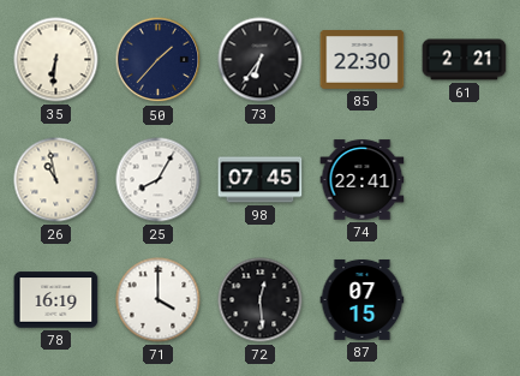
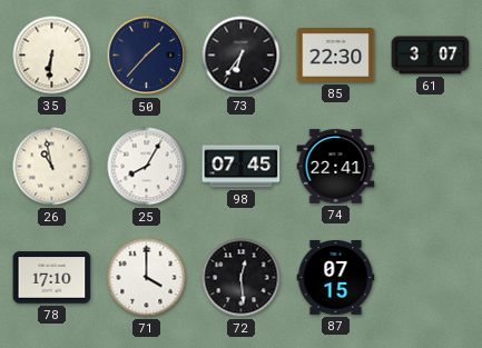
61: 2:21 -> 3:07
78: 16:19 -> 17:10
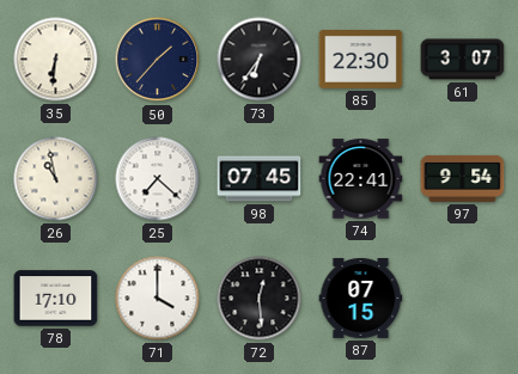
25: 8:05 -> 7:22
97: none -> 9:54
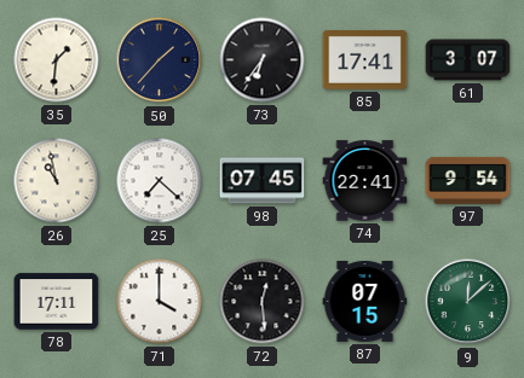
35: 6:31 -> 1:31
85: 22:30 -> 17:41
78: 17:10 -> 17:11
9: none -> 12:08
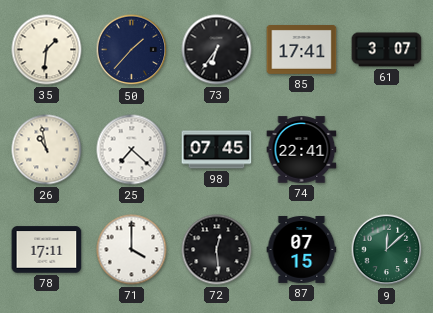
97: 9:54 -> none
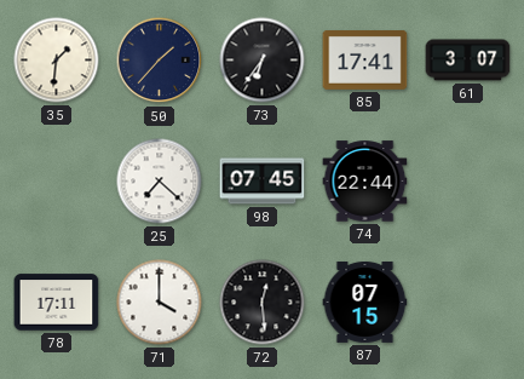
26: 10:58 -> none
74: 22:41 -> 22:44
9: 12:08 -> none
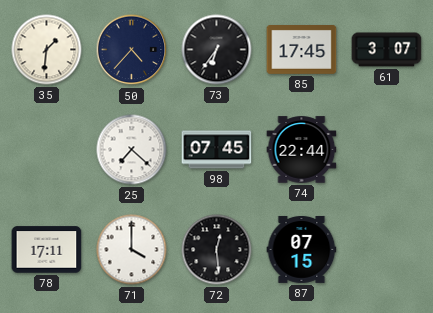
50: 1:37 -> 4:37
85: 17:41 -> 17:45
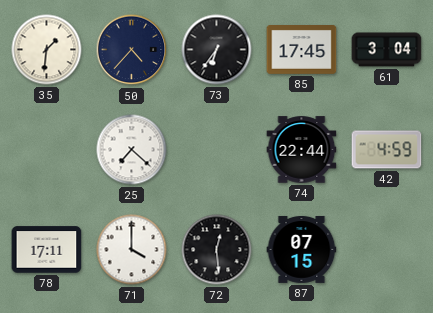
61: 3:07 -> 3:04
98: 07:45 -> none
42: none -> 4:59
